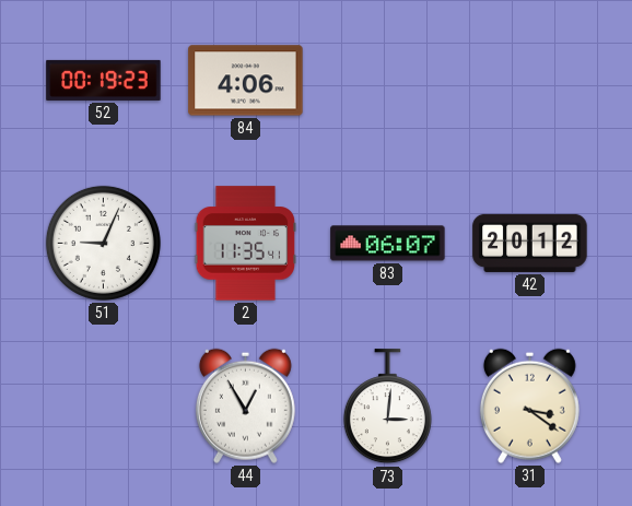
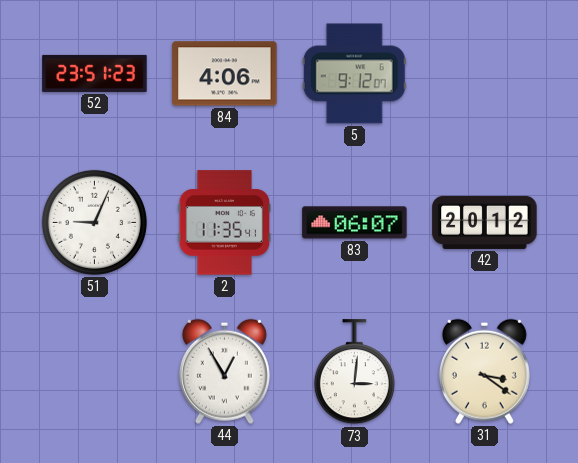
52: 00:19 -> 23:51
5: none -> 9:12
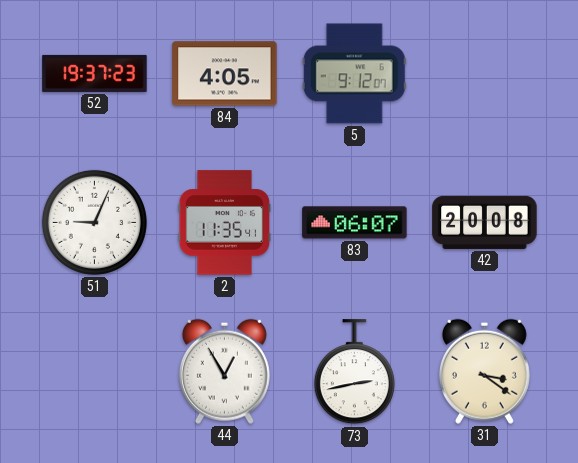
52: 23:51 -> 19:37
84: 4:06 -> 4:05
42: 20:12 -> 20:08
73: 3:01 -> 2:43
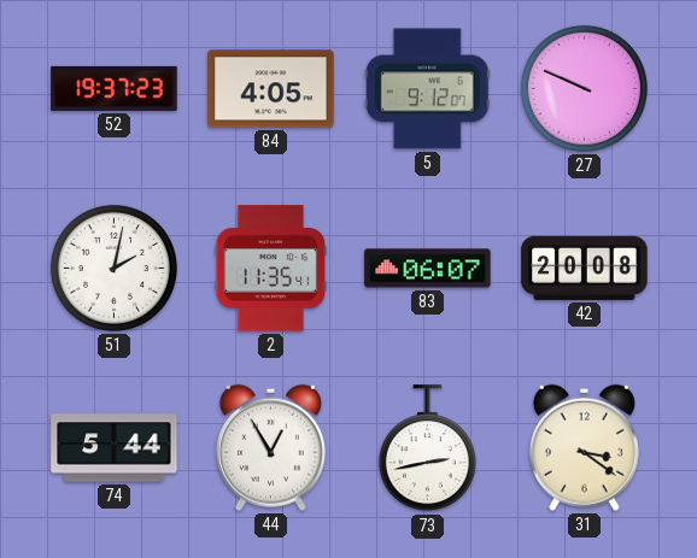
27: none -> 9:49
51: 9:04 -> 2:02
74: none -> 5:44
